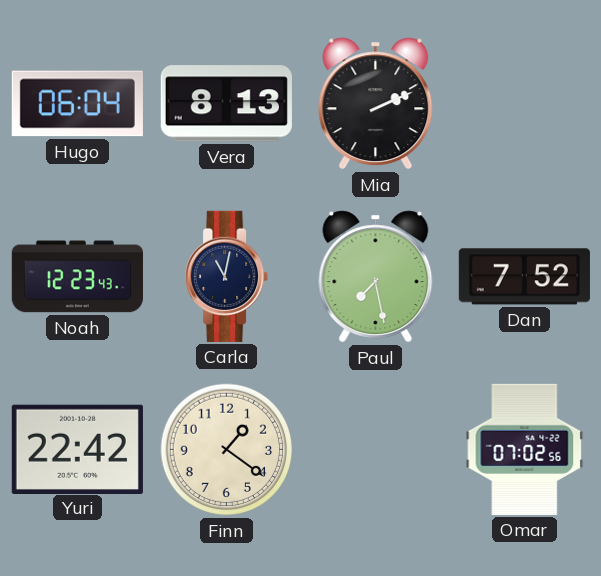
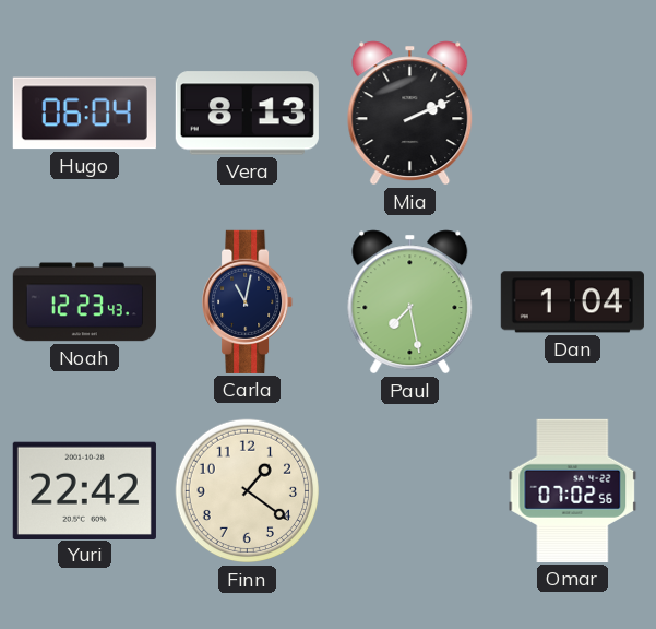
Dan: 7:52 -> 1:04
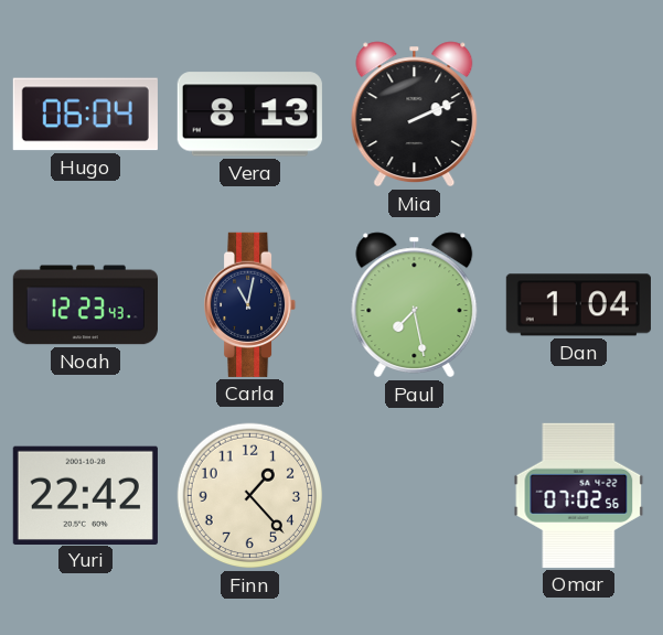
Finn: 1:21 -> 1:23
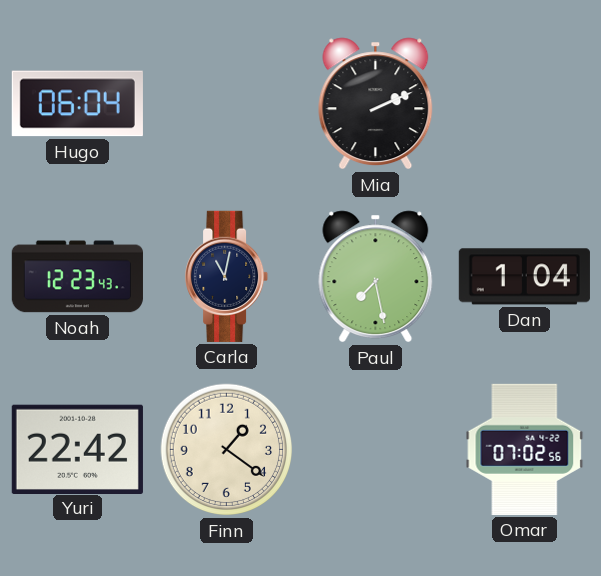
Vera: 8:13 -> none
Finn: 1:23 -> 1:21
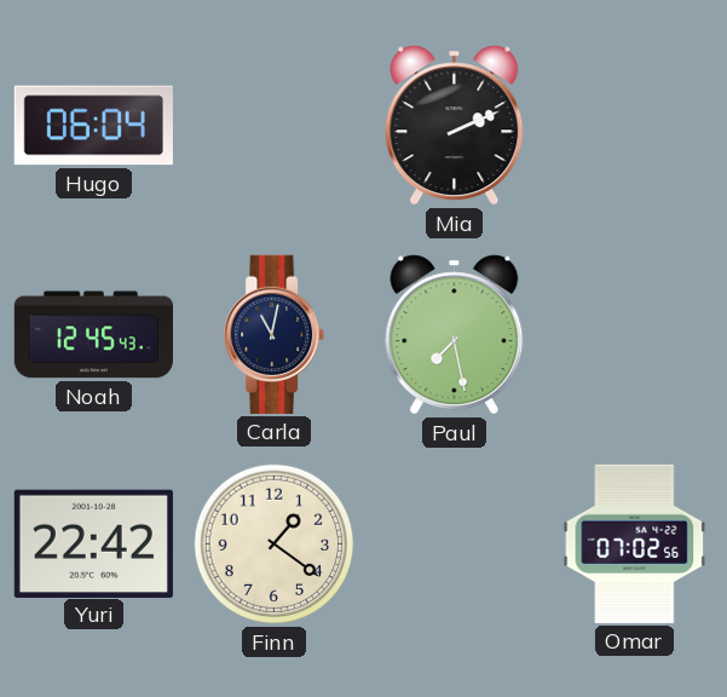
Noah: 12:23 -> 12:45
Dan: 1:04 -> none
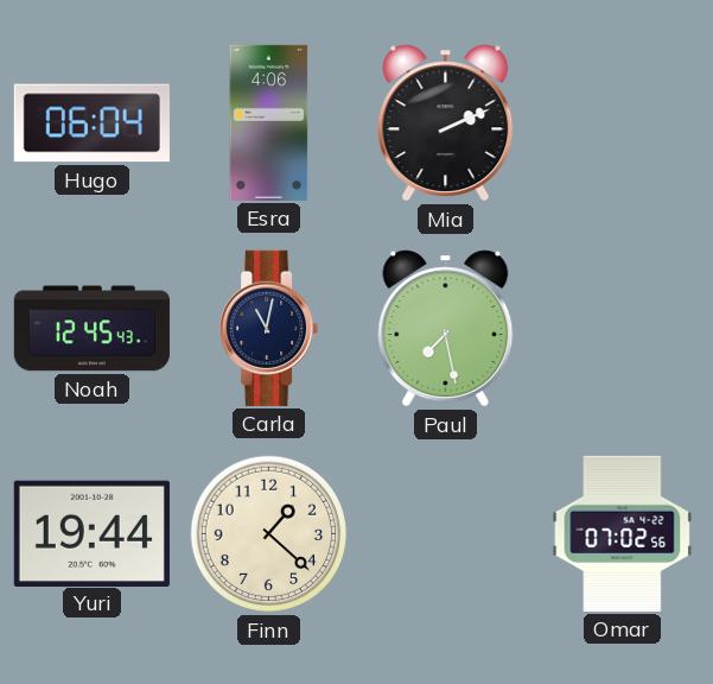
Esra: none -> 4:06
Yuri: 22:42 -> 19:44
Finn: 1:21 -> 1:22
